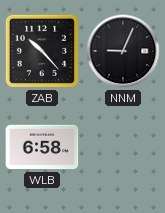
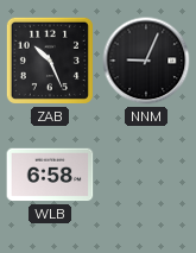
ZAB: 10:23 -> 10:26
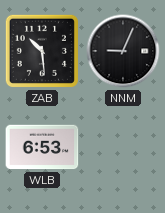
ZAB: 10:26 -> 10:29
WLB: 6:58 -> 6:53
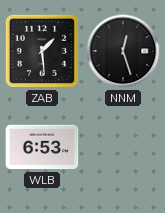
ZAB: 10:29 -> 1:29
NNM: 9:04 -> 12:27
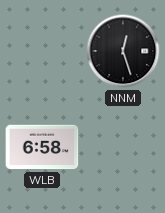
ZAB: 1:29 -> none
WLB: 6:53 -> 6:58
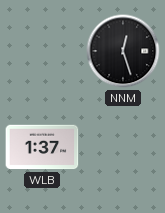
WLB: 6:58 -> 1:37
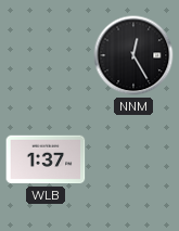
NNM: 12:27 -> 12:25
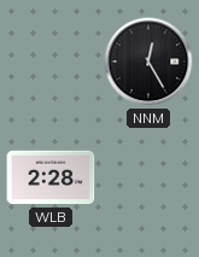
WLB: 1:37 -> 2:28
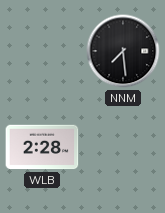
NNM: 12:25 -> 7:29
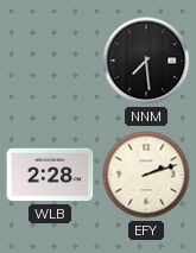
EFY: none -> 2:12
